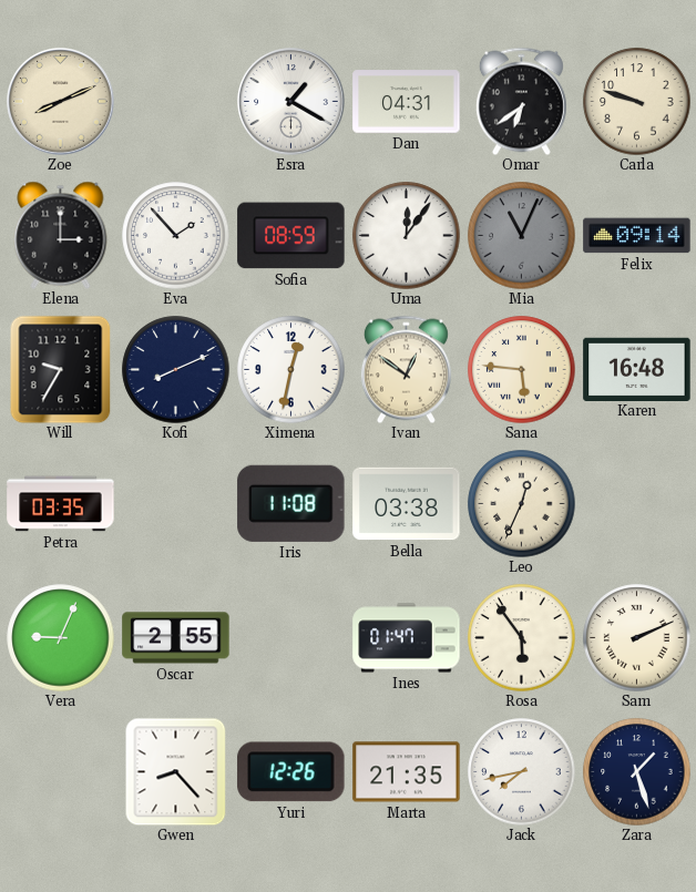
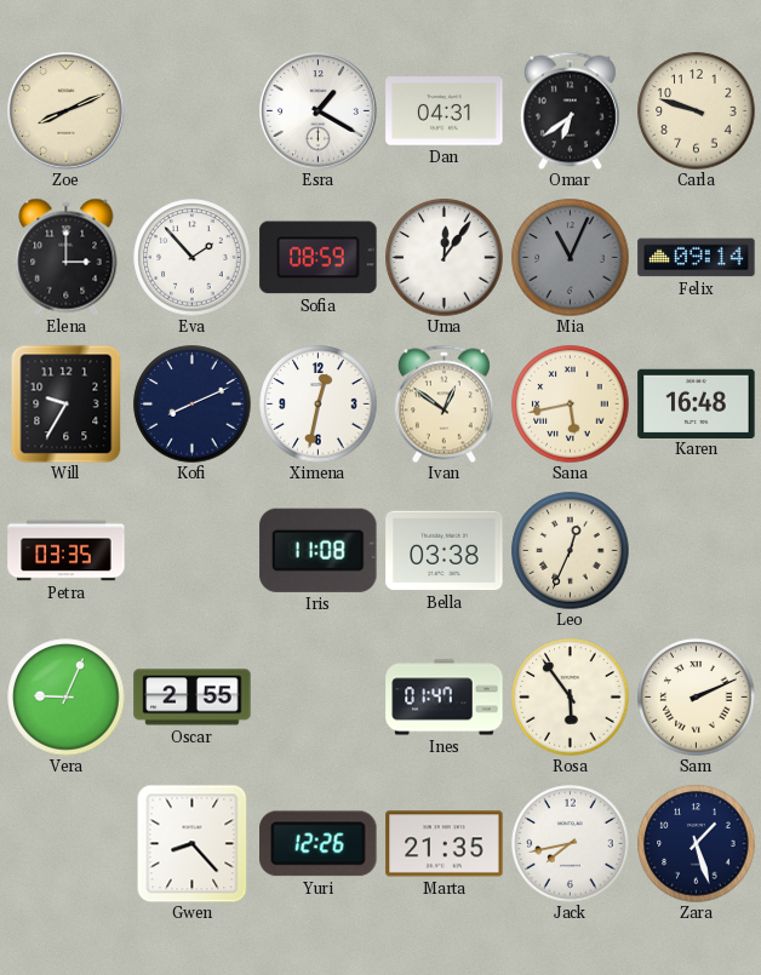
Sana: 5:46 -> 5:43
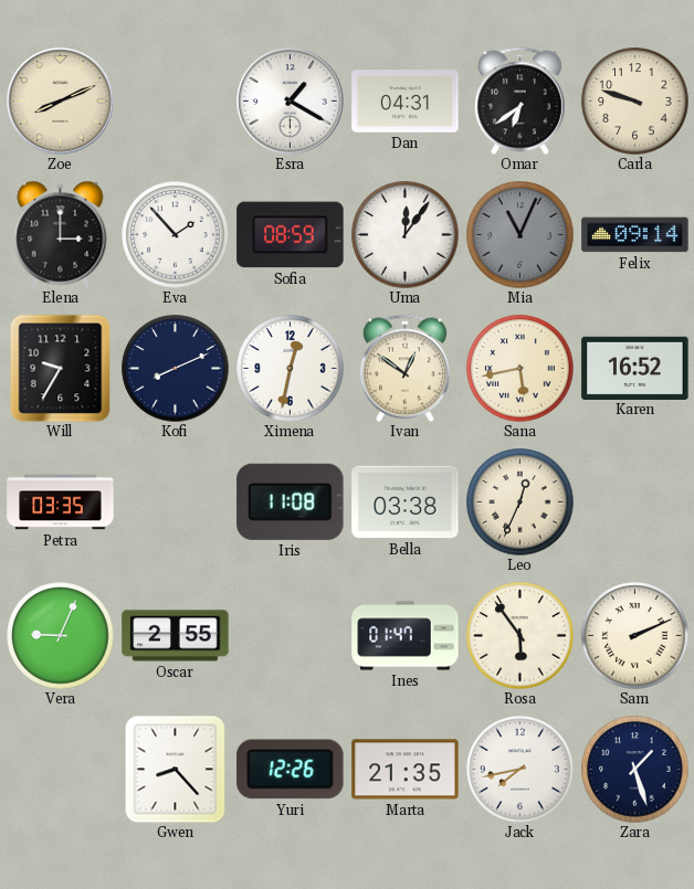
Karen: 16:48 -> 16:52
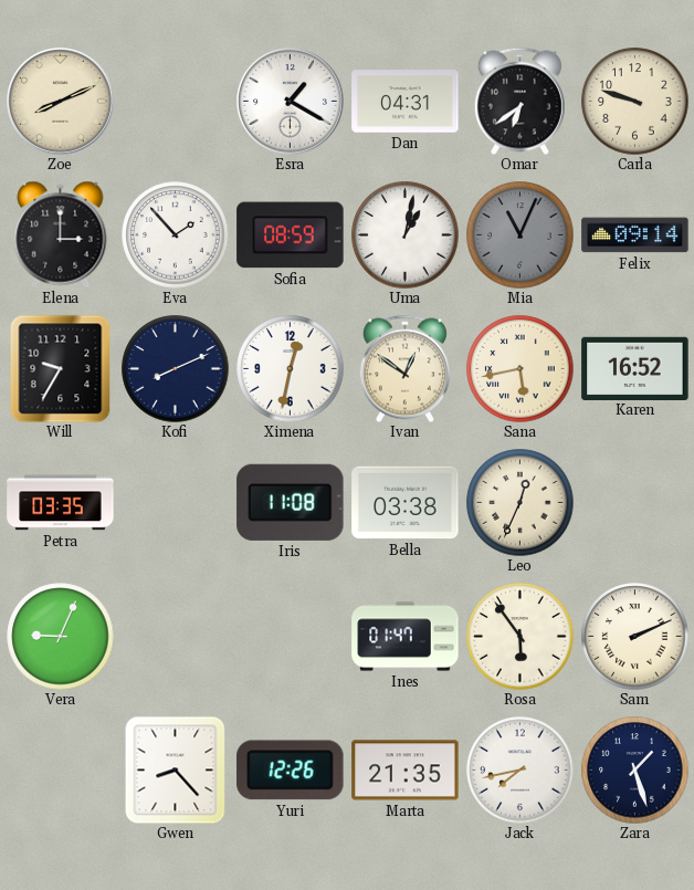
Uma: 12:06 -> 1:02
Oscar: 2:55 -> none
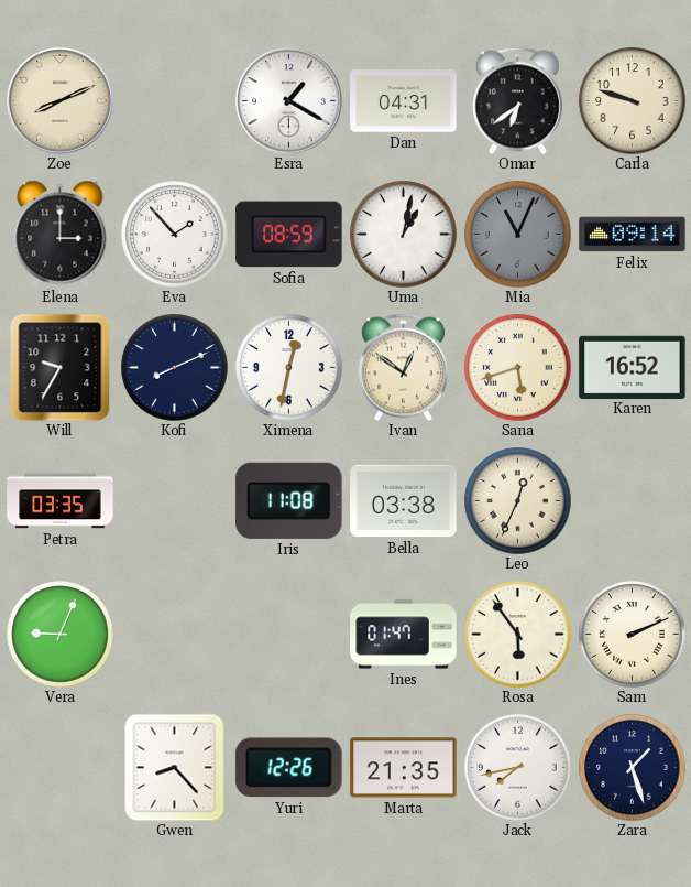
Sana: 5:43 -> 5:42
